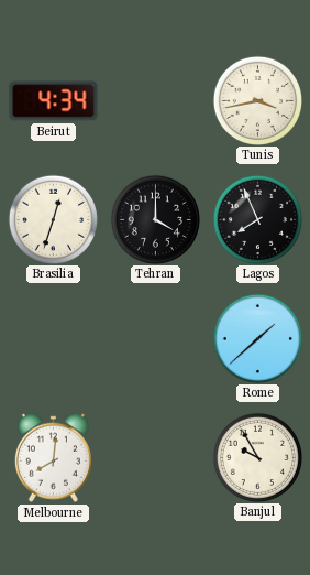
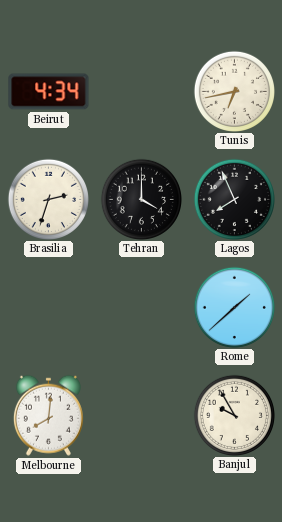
Tunis: 3:43 -> 6:43
Brasilia: 12:33 -> 2:33
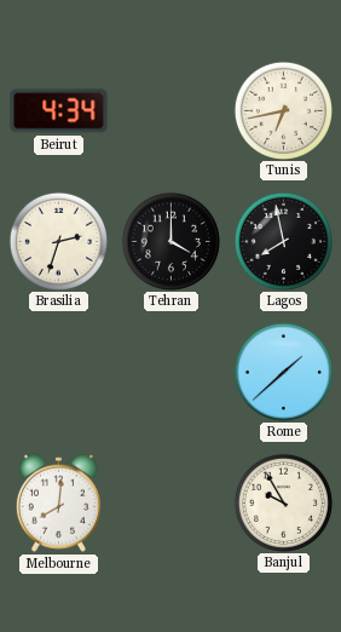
Lagos: 7:56 -> 7:58
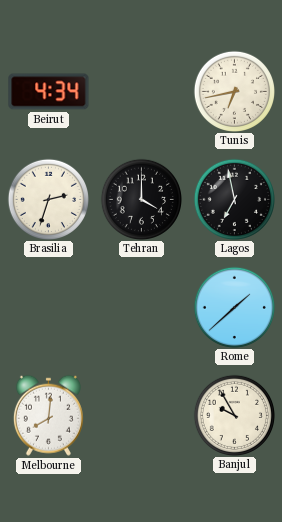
Lagos: 7:58 -> 6:58
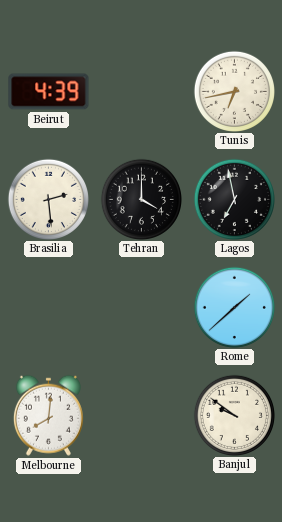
Beirut: 4:34 -> 4:39
Brasilia: 2:33 -> 2:29
Banjul: 9:55 -> 9:51
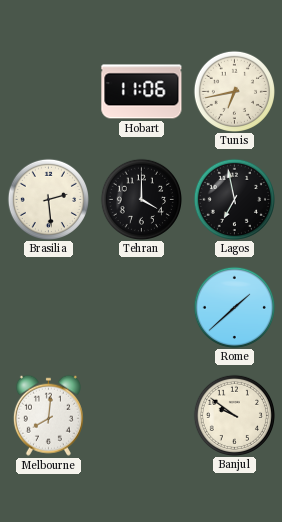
Beirut: 4:39 -> none
Hobart: none -> 11:06
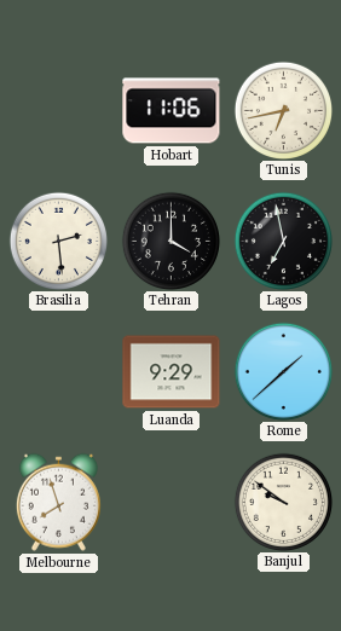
Luanda: none -> 9:29
Melbourne: 8:01 -> 7:57
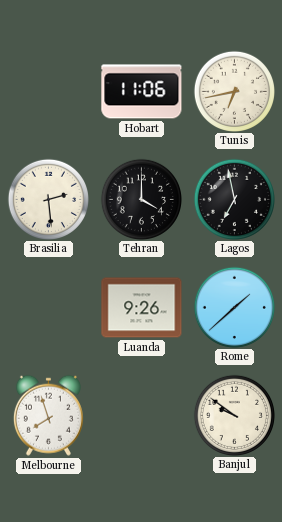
Luanda: 9:29 -> 9:26
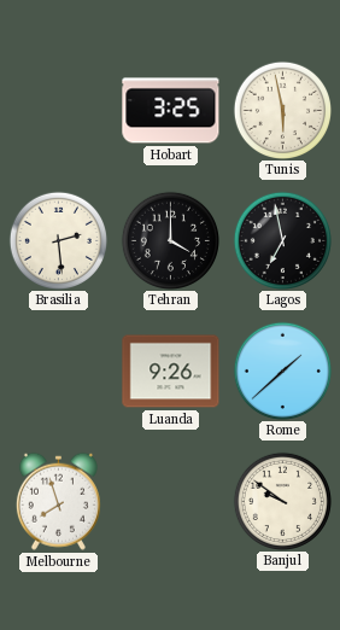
Hobart: 11:06 -> 3:25
Tunis: 6:43 -> 5:58
